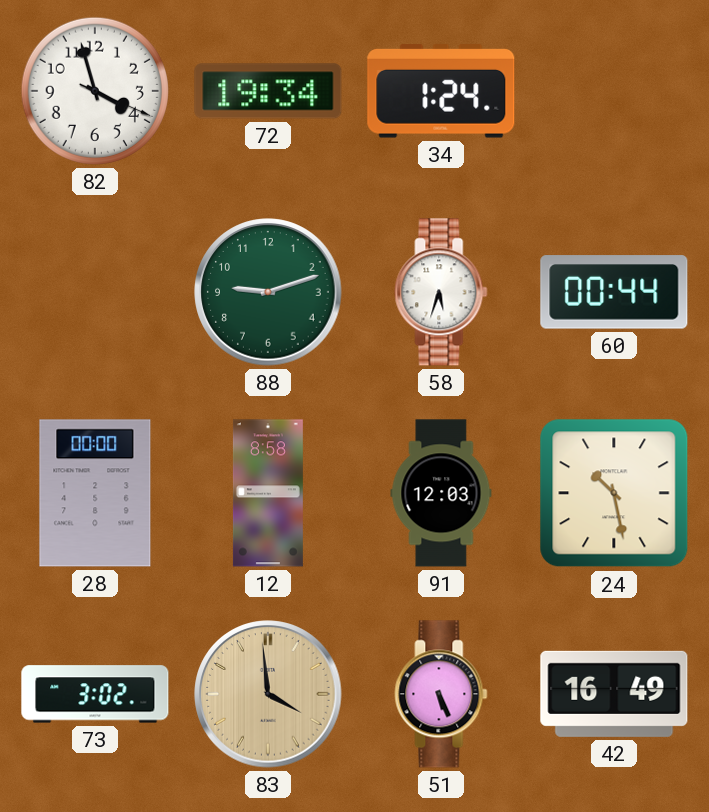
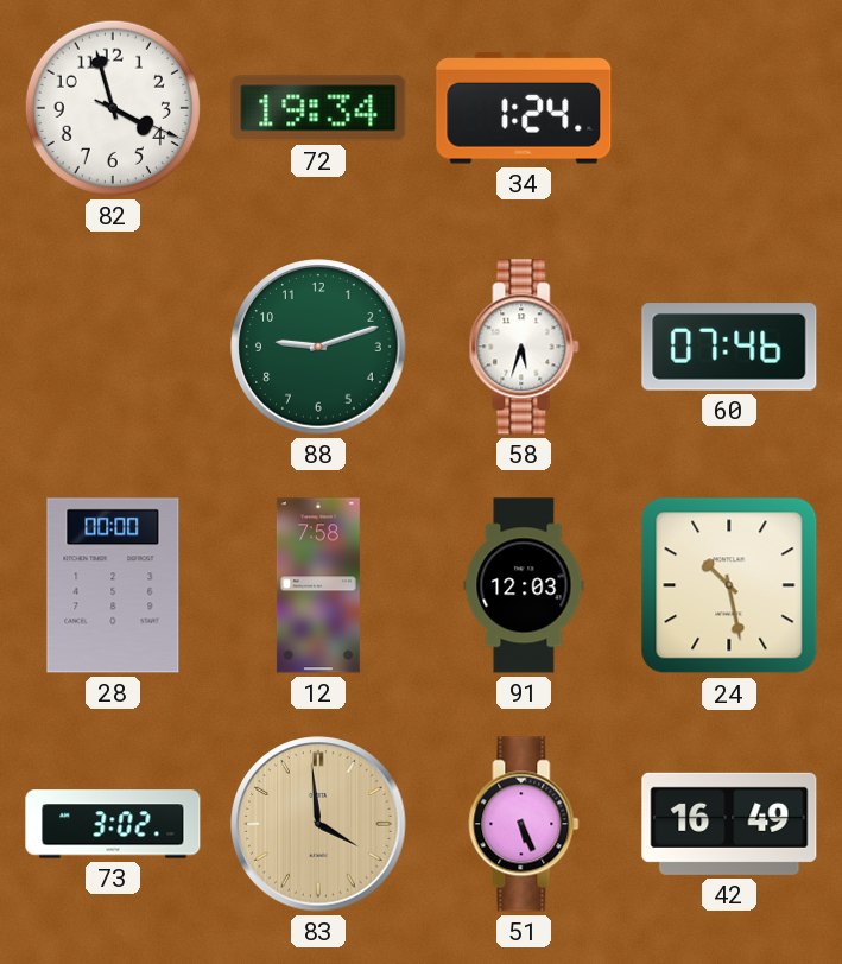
60: 00:44 -> 07:46
12: 8:58 -> 7:58
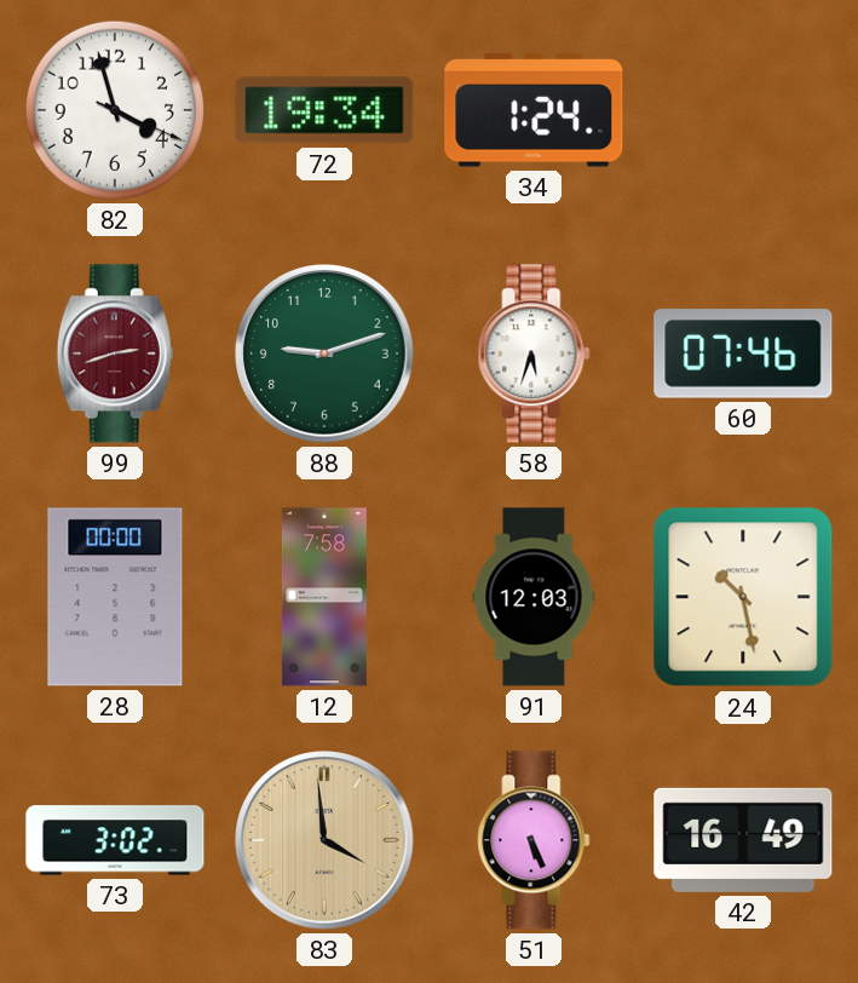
99: none -> 2:42
